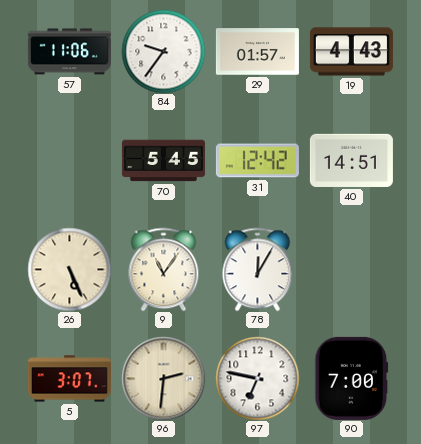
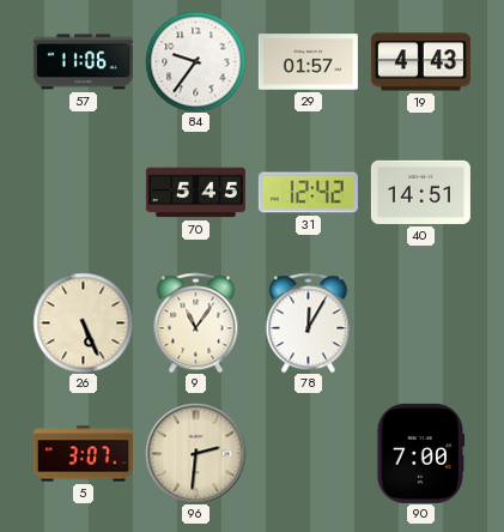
97: 6:47 -> none
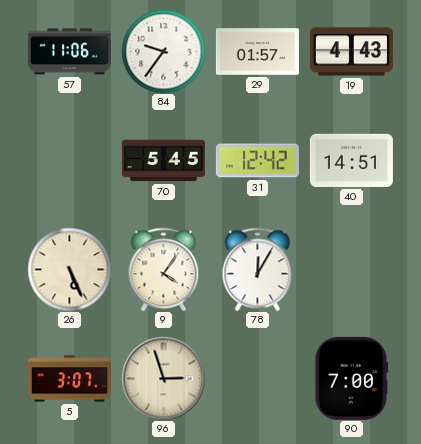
9: 11:06 -> 4:06
96: 2:31 -> 2:57
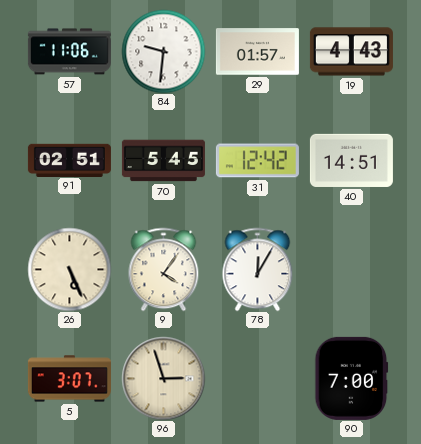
84: 9:36 -> 9:31
91: none -> 02:51
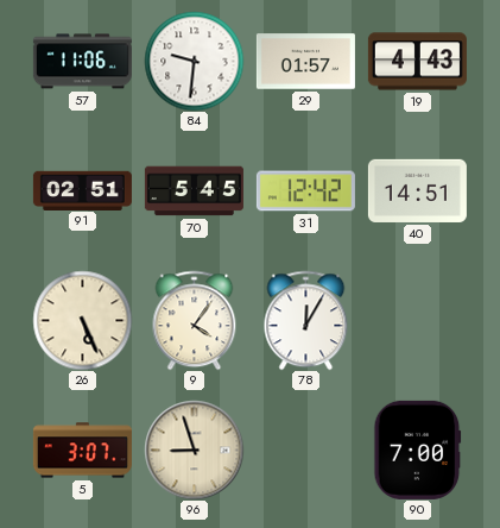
96: 2:57 -> 8:57
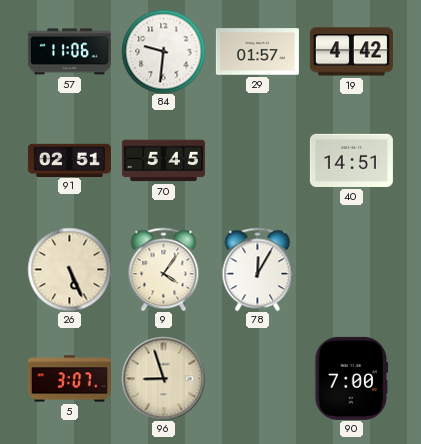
19: 4:43 -> 4:42
31: 12:42 -> none
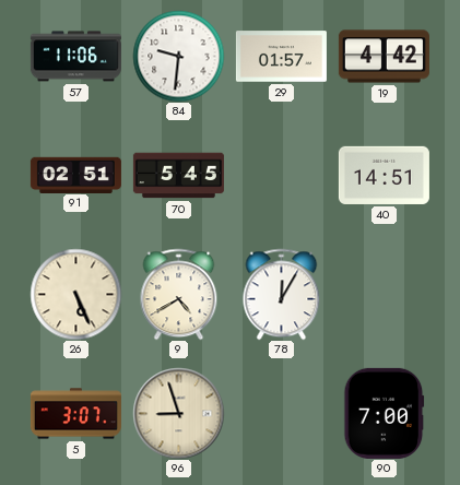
9: 4:06 -> 4:40
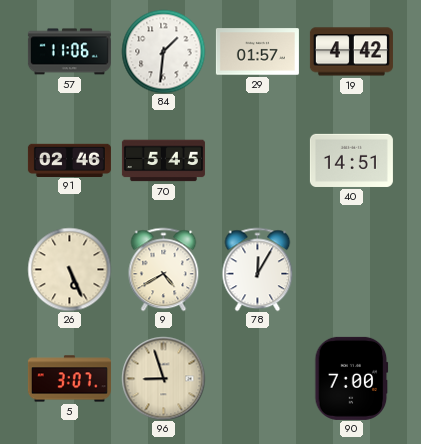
84: 9:31 -> 1:31
91: 02:51 -> 02:46
